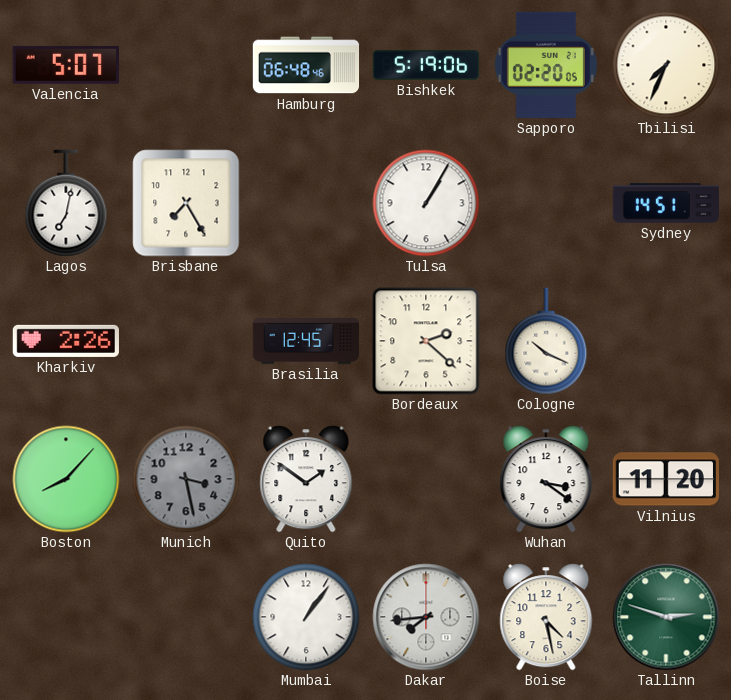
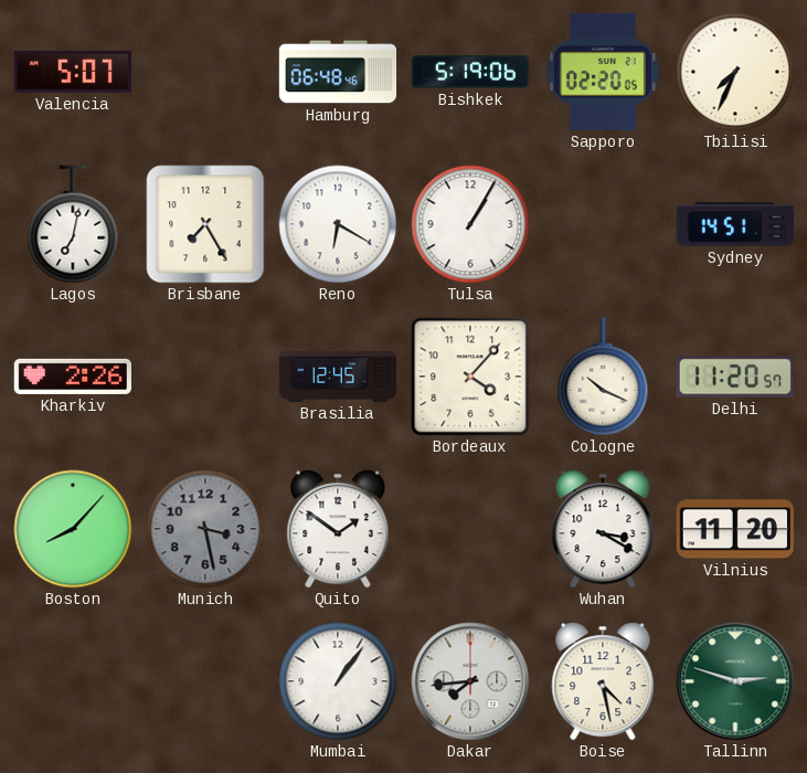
Reno: none -> 6:20
Bordeaux: 2:22 -> 4:07
Delhi: none -> 11:20
Wuhan: 3:21 -> 3:20
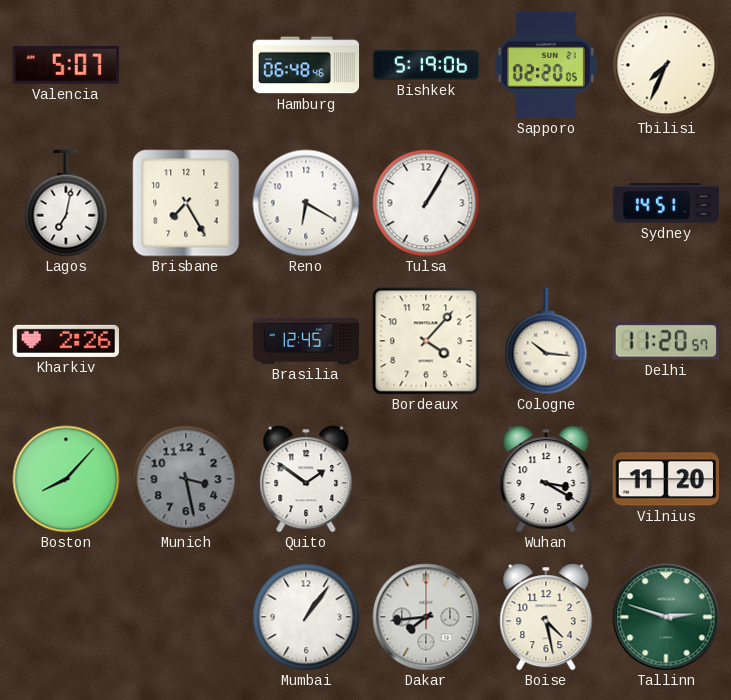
Cologne: 10:19 -> 10:16
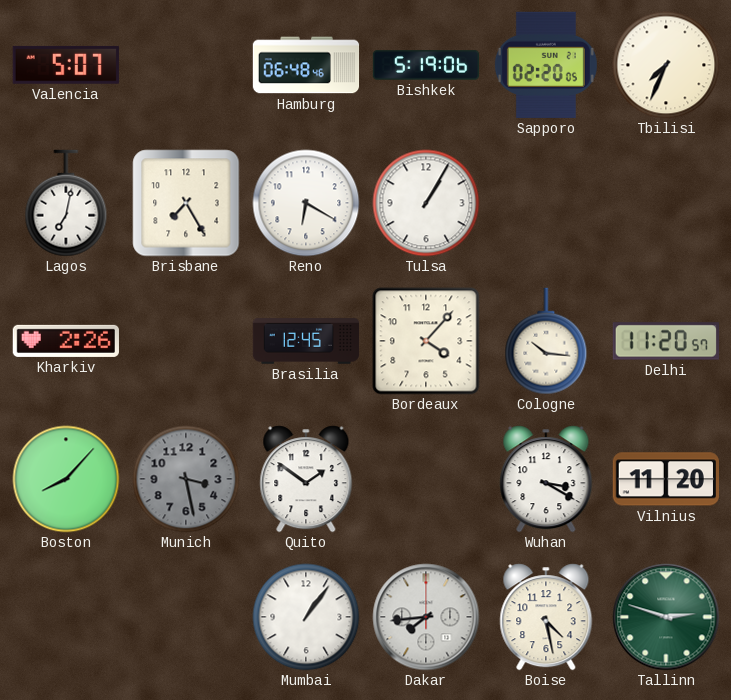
Sydney: 14:51 -> none
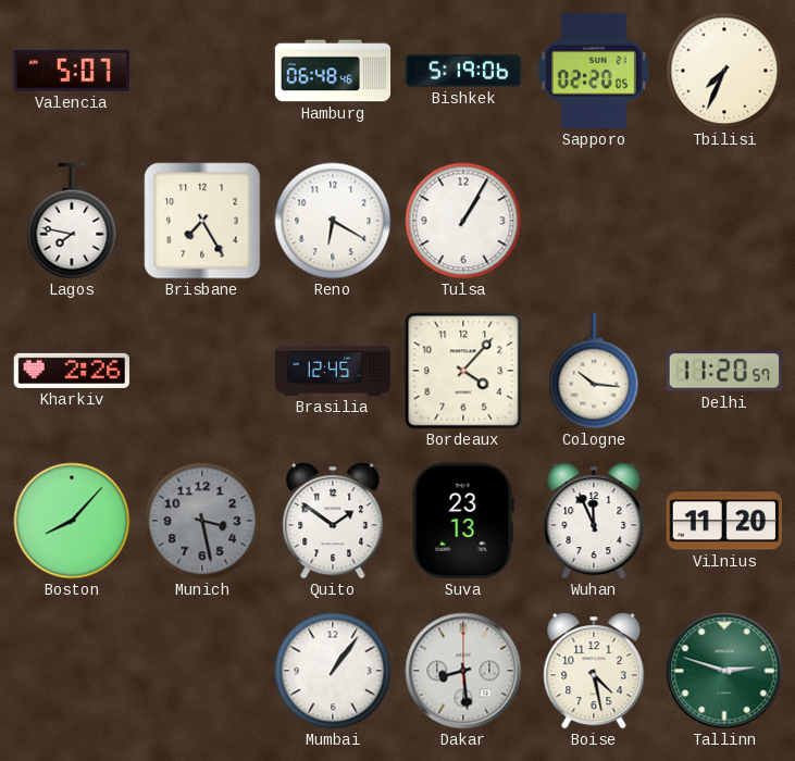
Lagos: 7:02 -> 7:47
Suva: none -> 23:13
Wuhan: 3:20 -> 11:56
Dakar: 7:44 -> 8:29
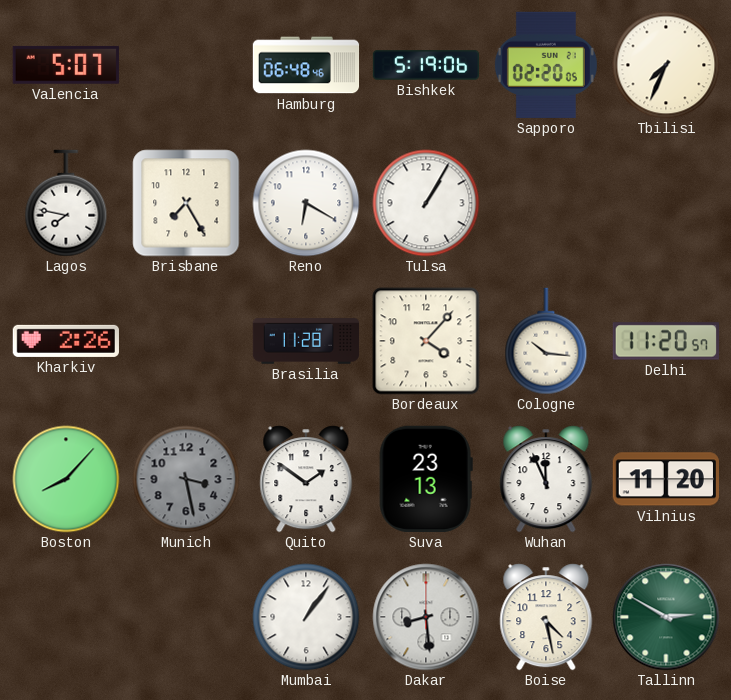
Brasilia: 12:45 -> 11:28
Tallinn: 2:48 -> 2:50
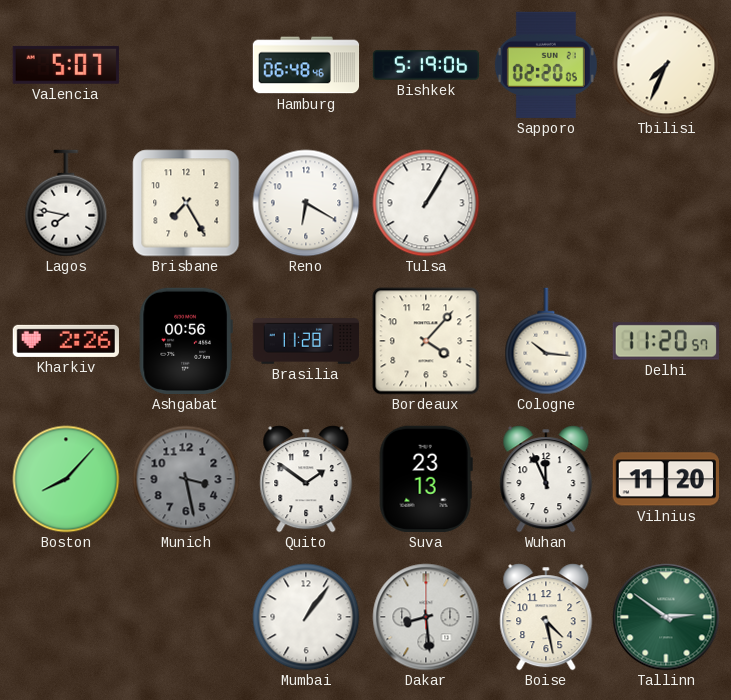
Ashgabat: none -> 00:56
Tallinn: 2:50 -> 2:51
